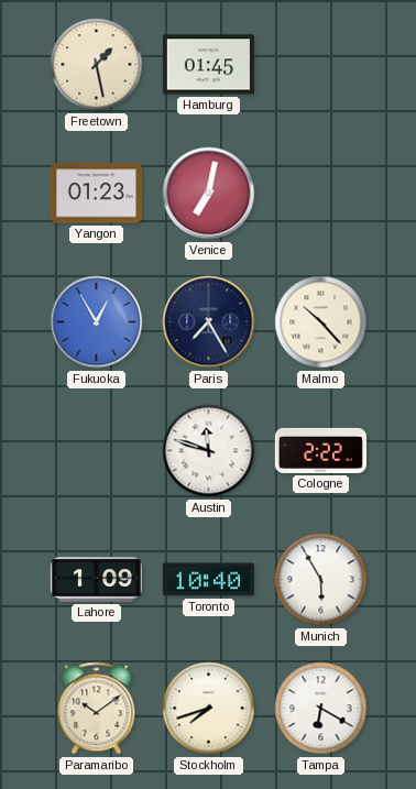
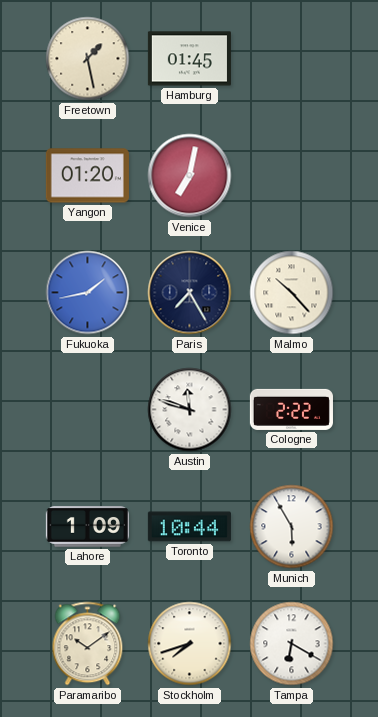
Yangon: 01:23 -> 01:20
Fukuoka: 12:55 -> 1:43
Toronto: 10:40 -> 10:44
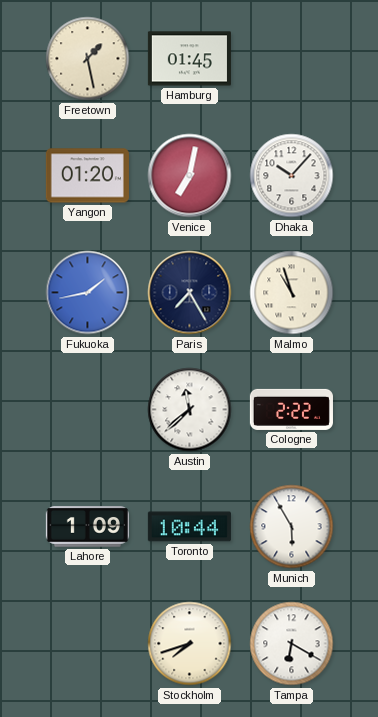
Dhaka: none -> 10:07
Malmo: 10:23 -> 10:57
Austin: 11:48 -> 11:38
Paramaribo: 10:09 -> none
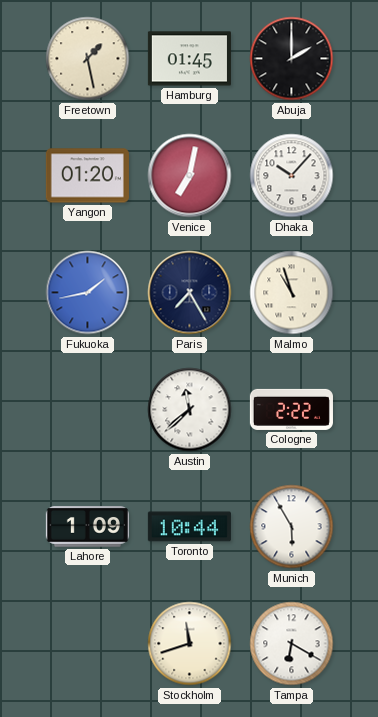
Abuja: none -> 2:00
Stockholm: 7:42 -> 11:42
